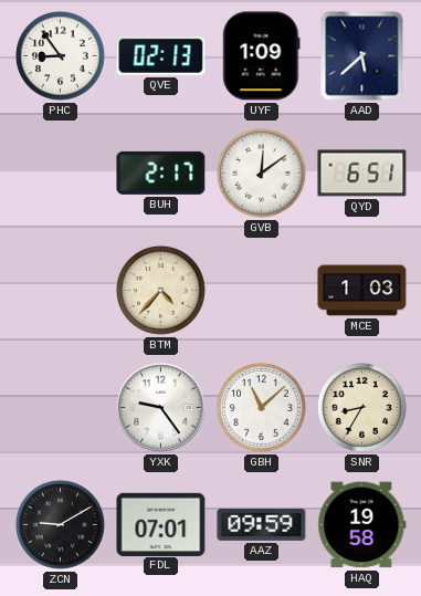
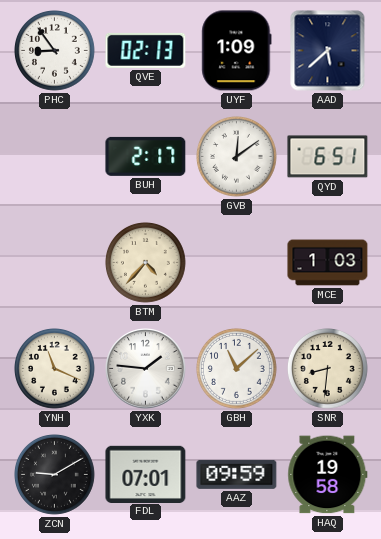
YNH: none -> 11:19
YXK: 9:24 -> 1:46
SNR: 8:35 -> 8:31
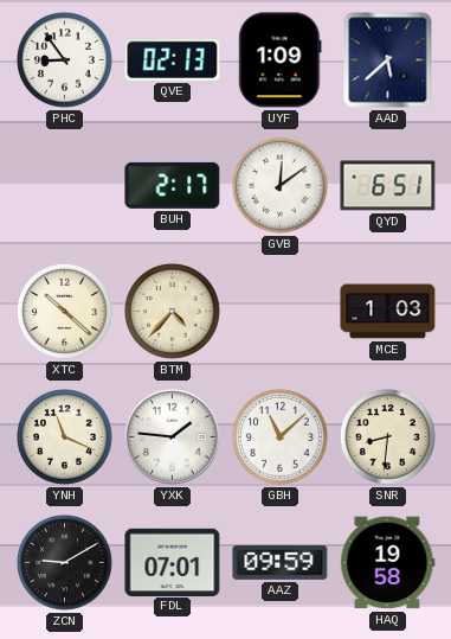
XTC: none -> 10:22
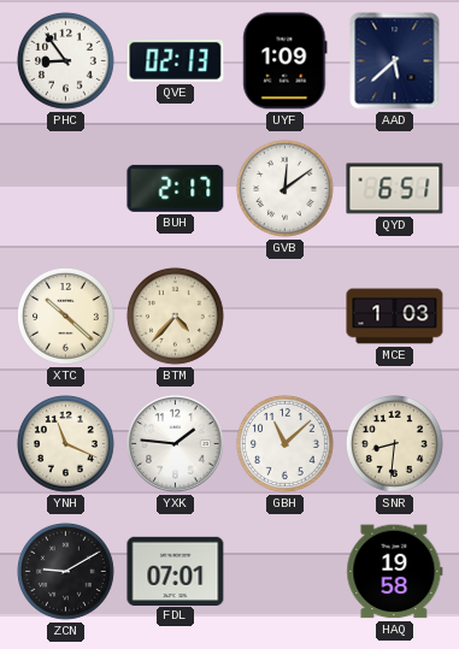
AAZ: 09:59 -> none
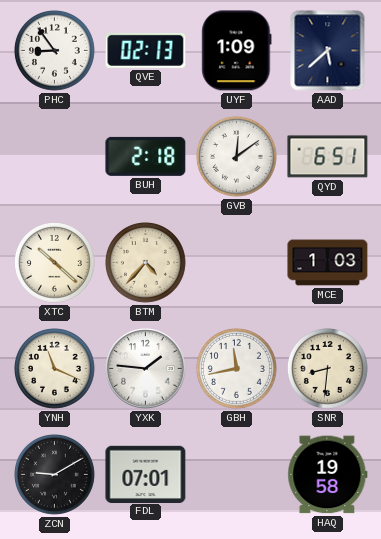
BUH: 2:17 -> 2:18
GBH: 11:08 -> 11:43
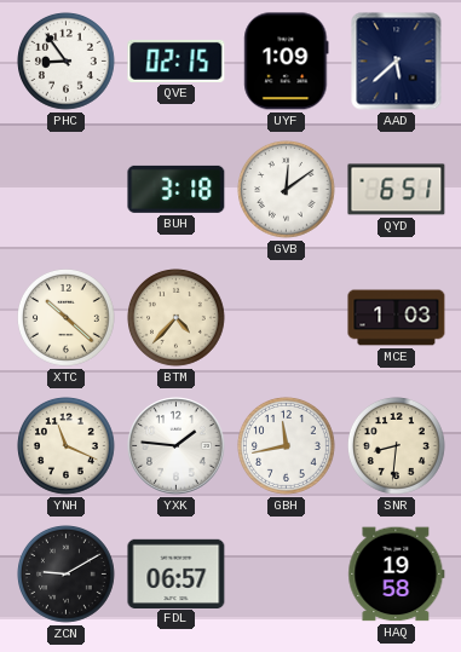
QVE: 02:13 -> 02:15
BUH: 2:18 -> 3:18
FDL: 07:01 -> 06:57
